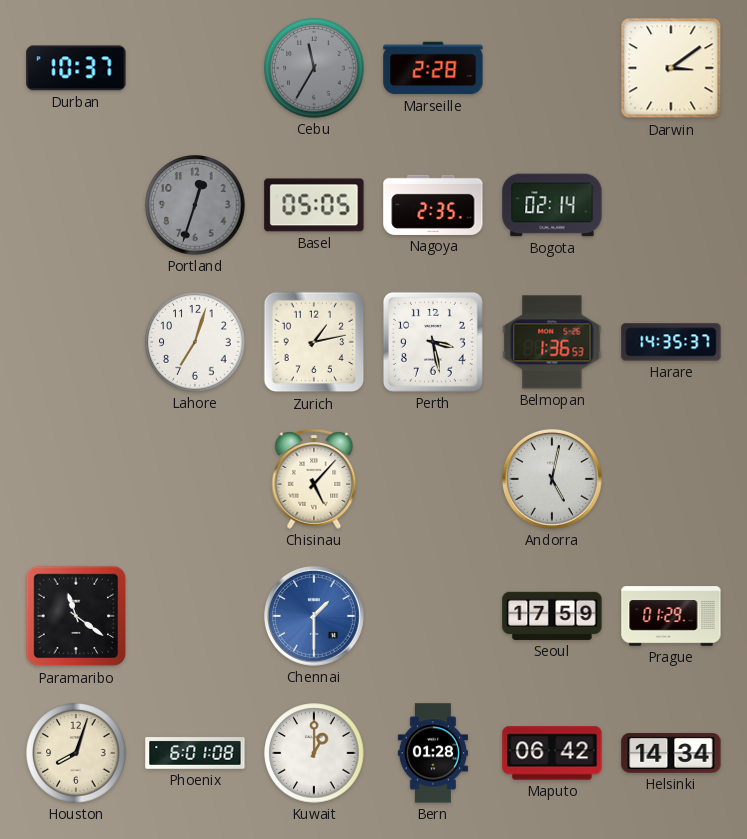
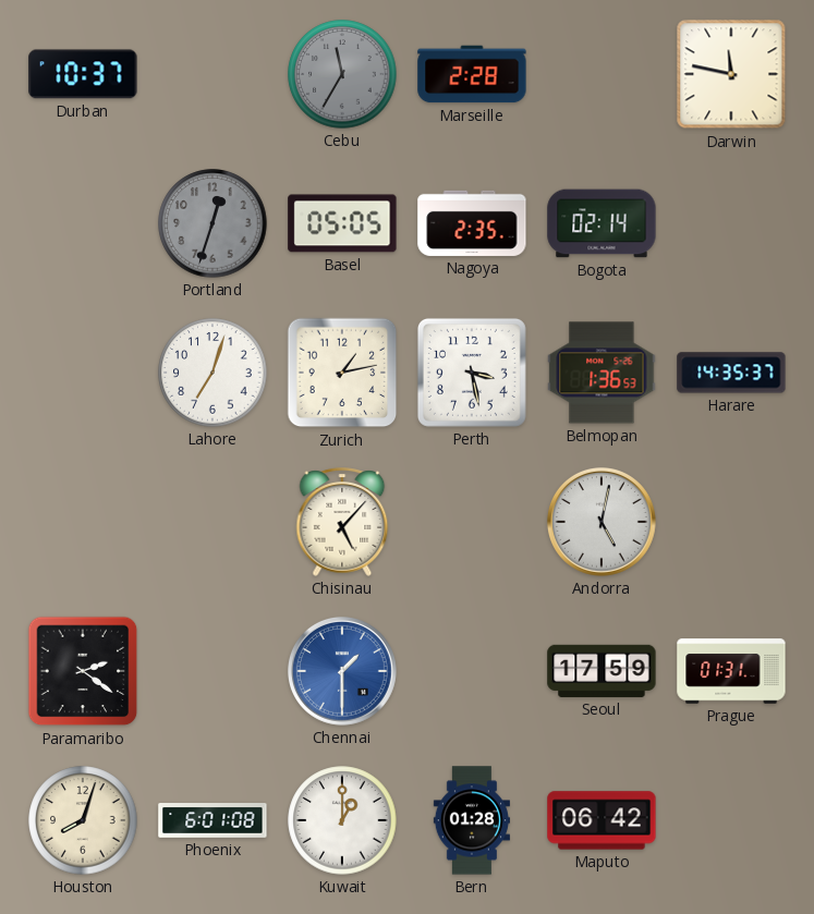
Darwin: 3:09 -> 11:47
Paramaribo: 11:21 -> 2:21
Prague: 01:29 -> 01:31
Helsinki: 14:34 -> none
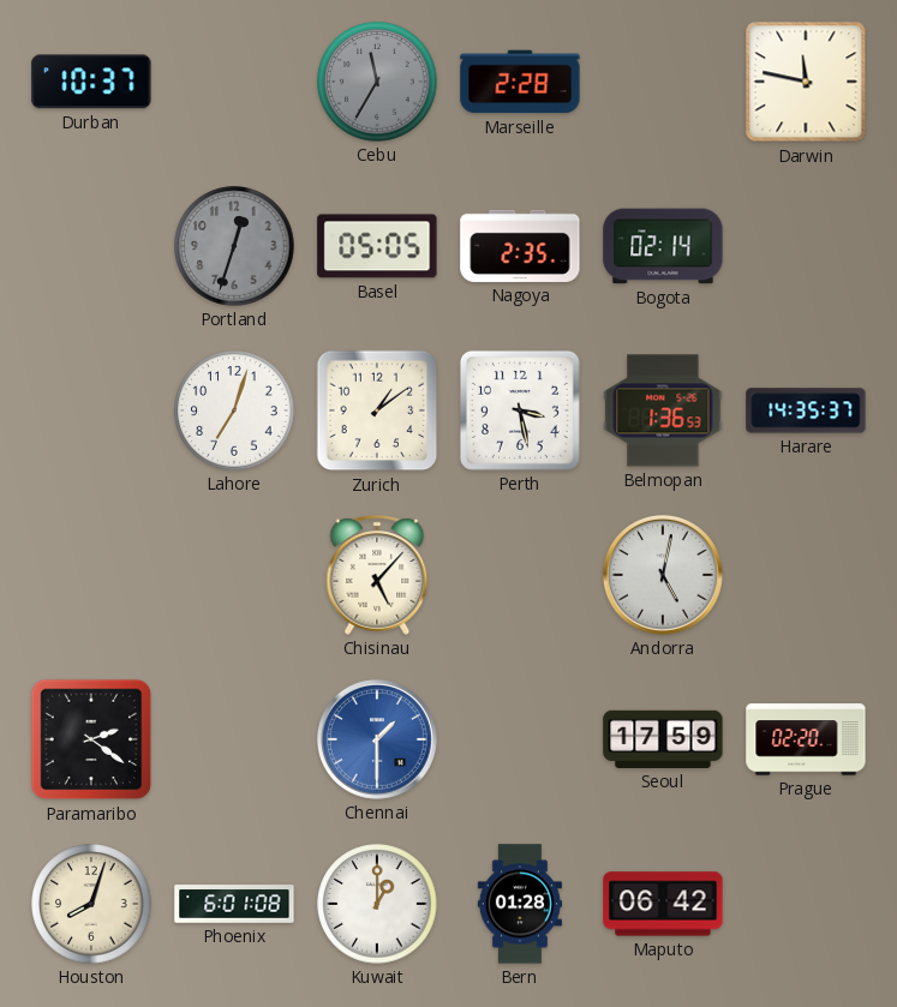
Zurich: 1:13 -> 1:09
Prague: 01:31 -> 02:20
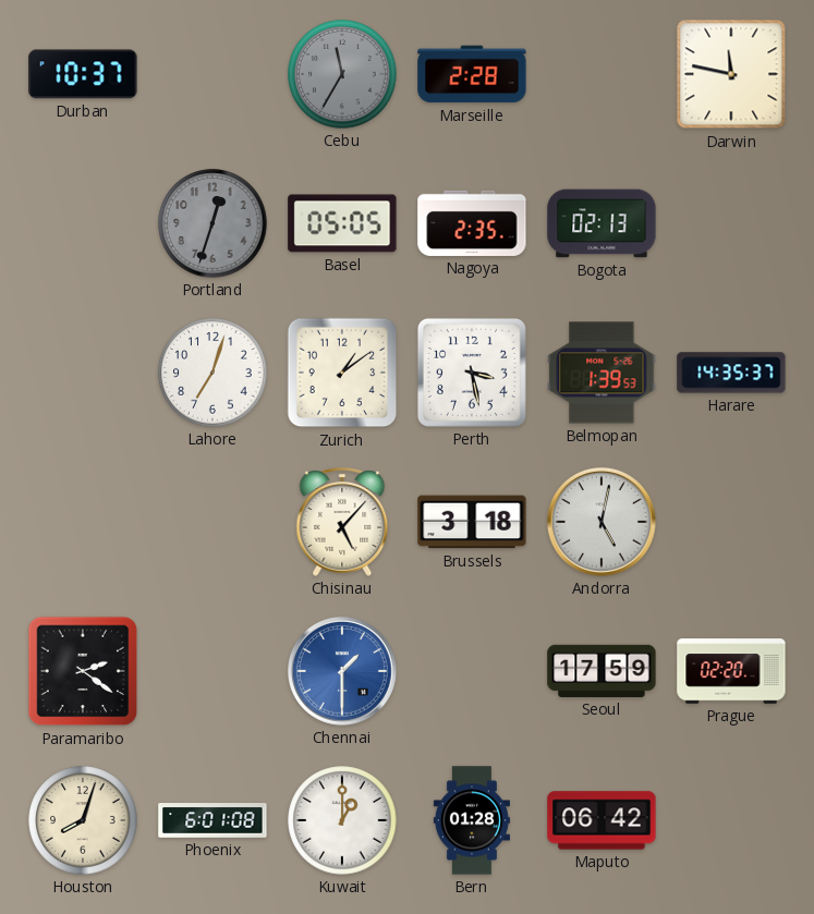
Bogota: 02:14 -> 02:13
Belmopan: 1:36 -> 1:39
Brussels: none -> 3:18
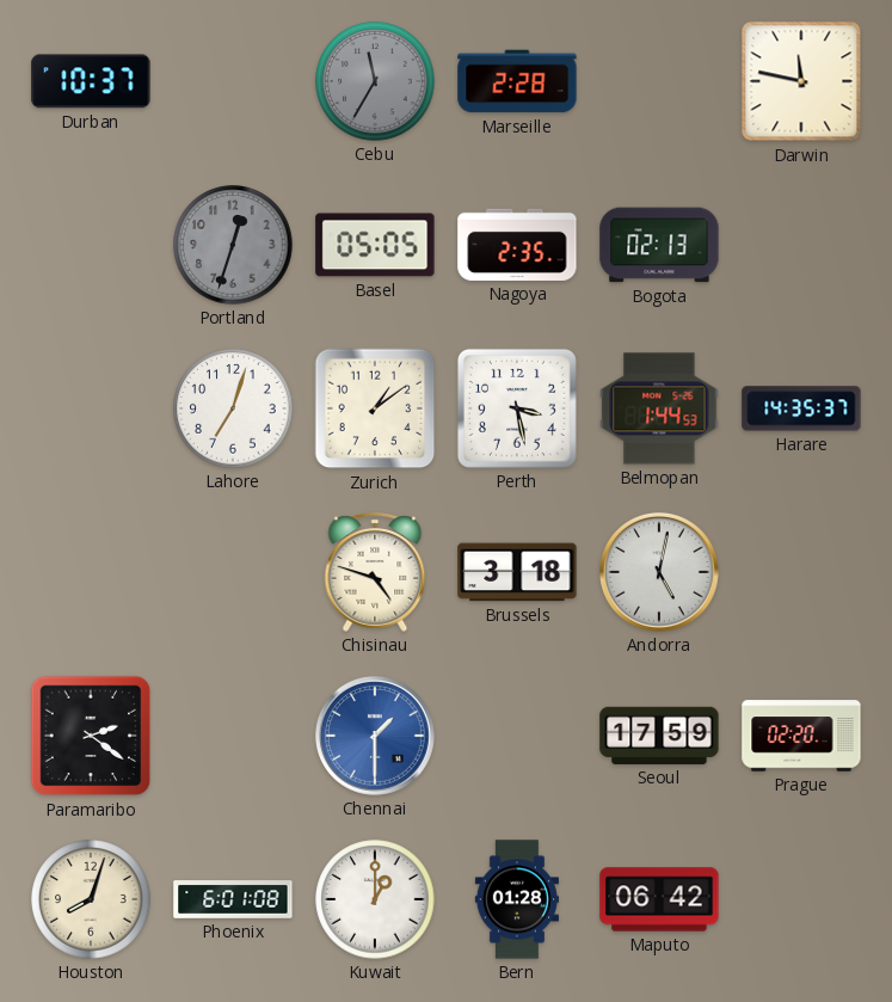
Belmopan: 1:39 -> 1:44
Chisinau: 5:07 -> 4:48
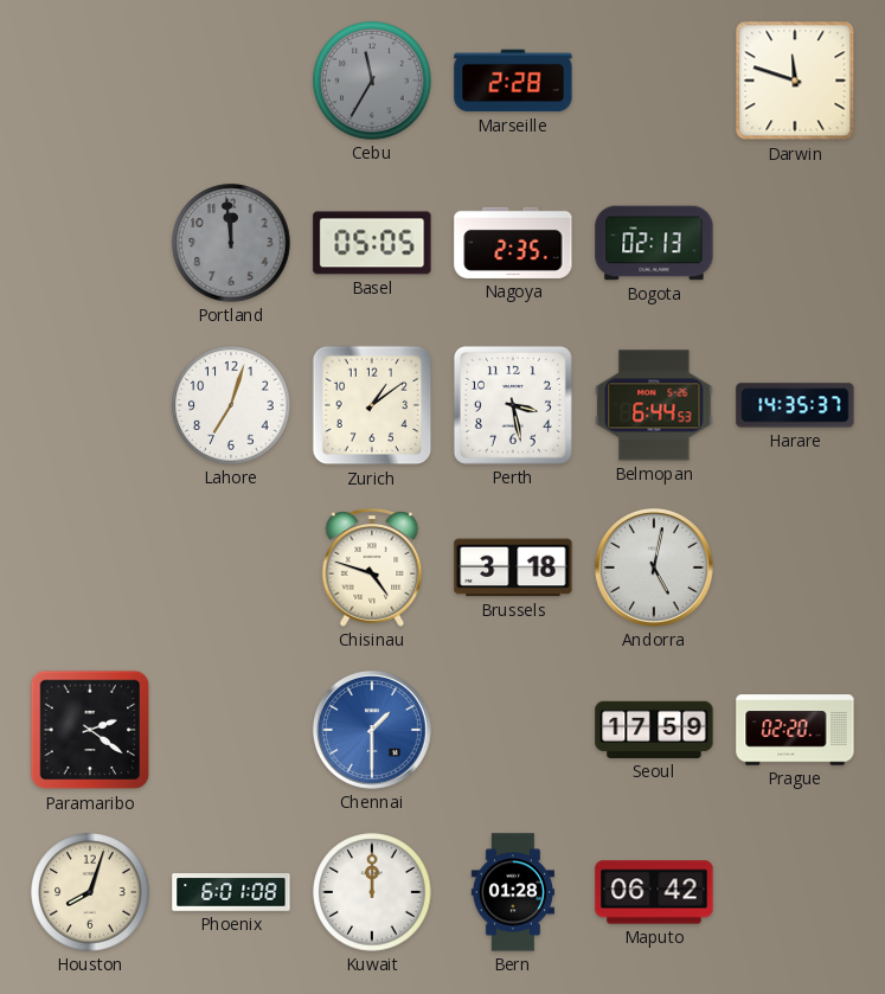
Durban: 10:37 -> none
Darwin: 11:47 -> 11:48
Portland: 12:33 -> 11:59
Belmopan: 1:44 -> 6:44
Kuwait: 1:00 -> 12:00
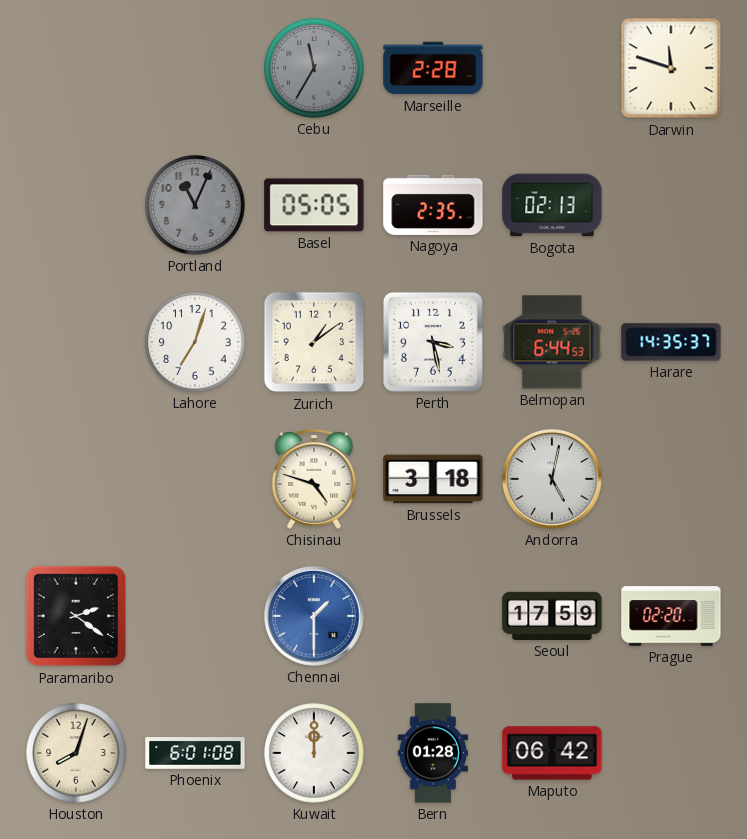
Portland: 11:59 -> 11:04
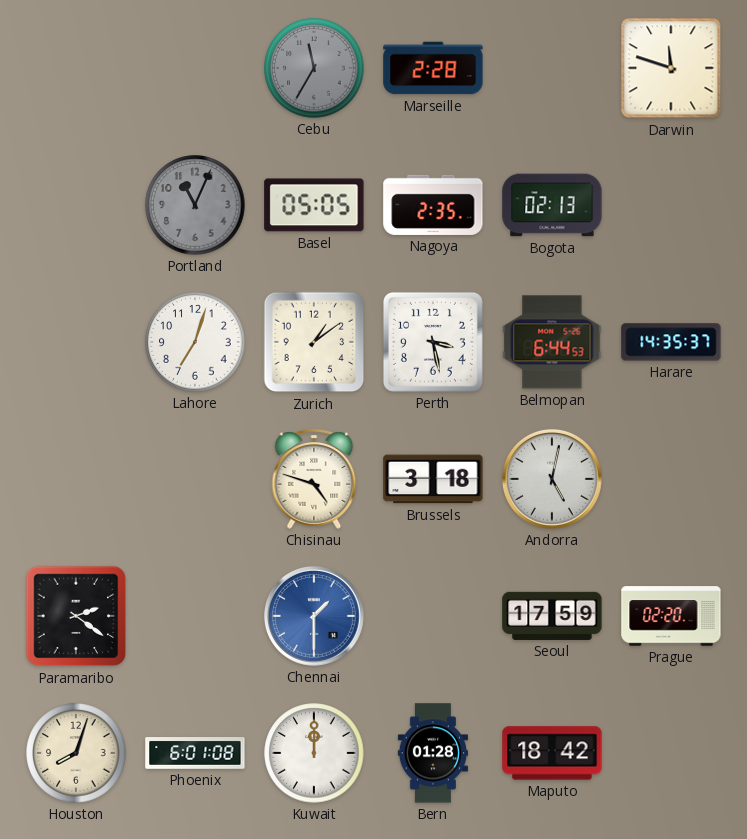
Maputo: 06:42 -> 18:42
